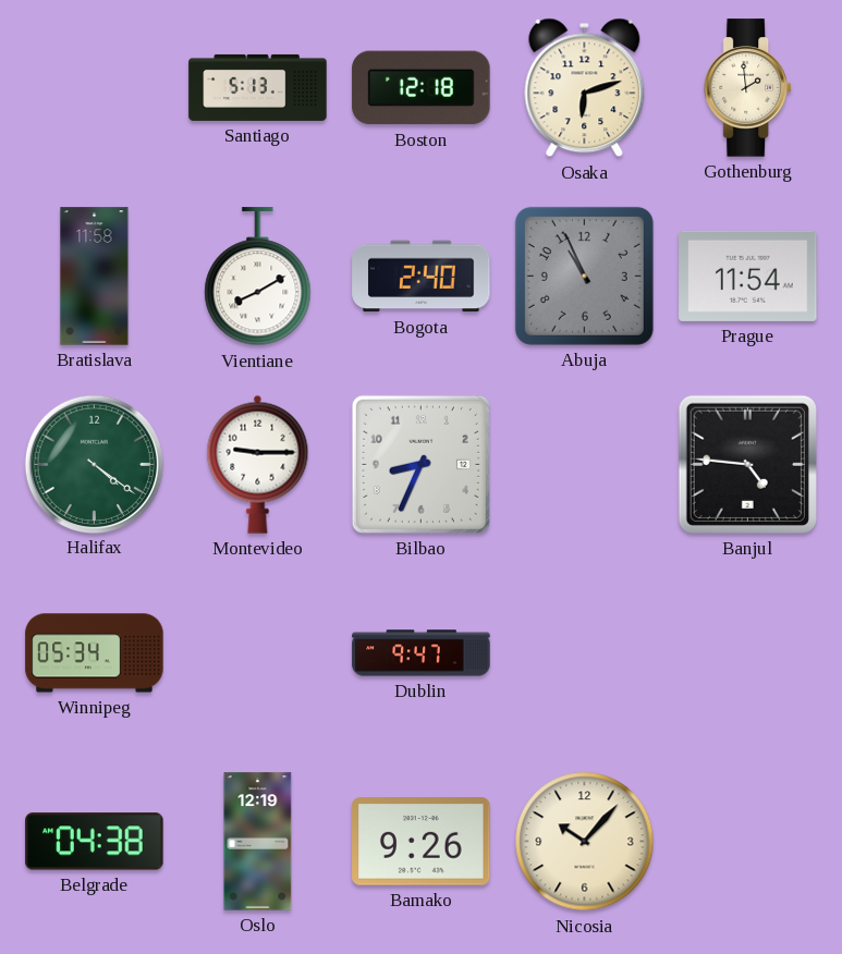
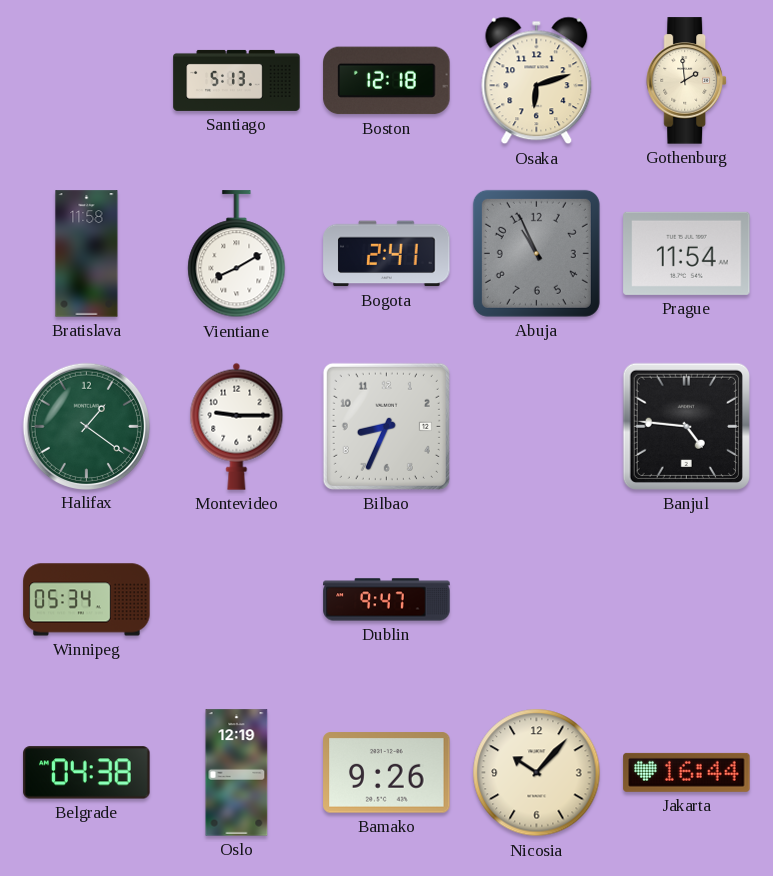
Bogota: 2:40 -> 2:41
Halifax: 4:21 -> 1:21
Jakarta: none -> 16:44
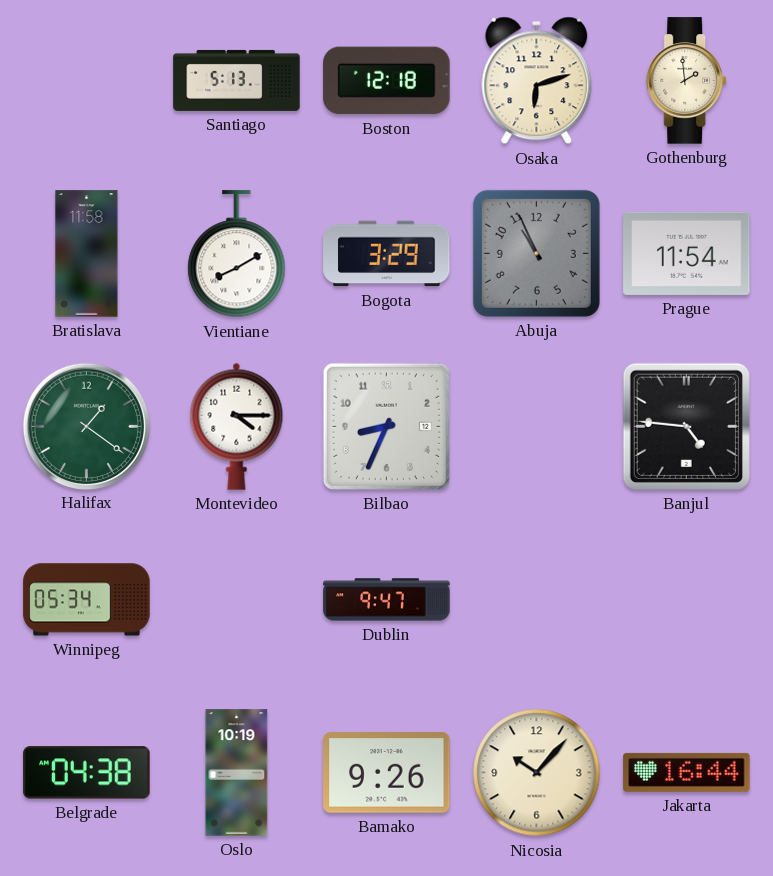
Bogota: 2:41 -> 3:29
Montevideo: 9:15 -> 4:15
Oslo: 12:19 -> 10:19
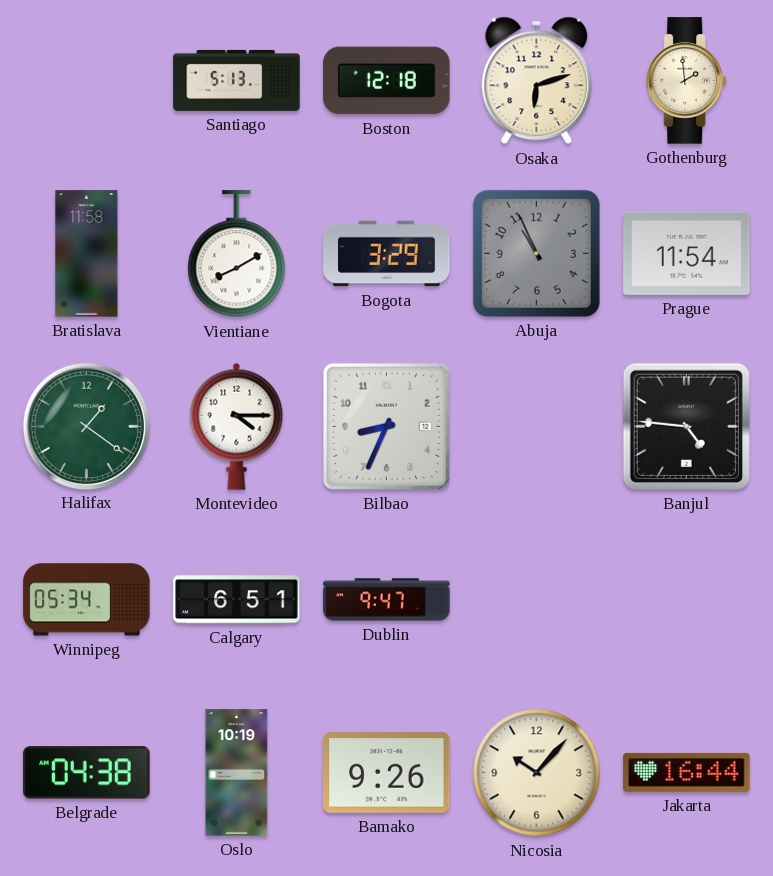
Calgary: none -> 6:51
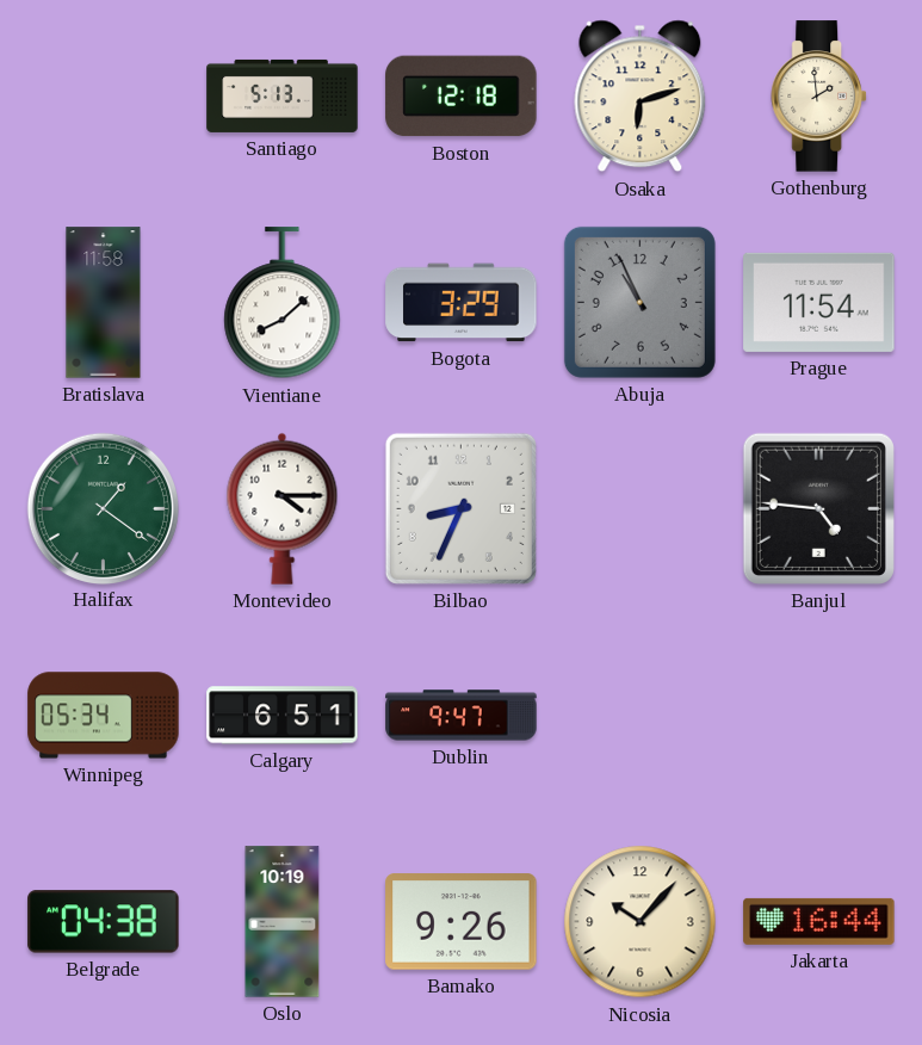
Vientiane: 8:10 -> 8:08
